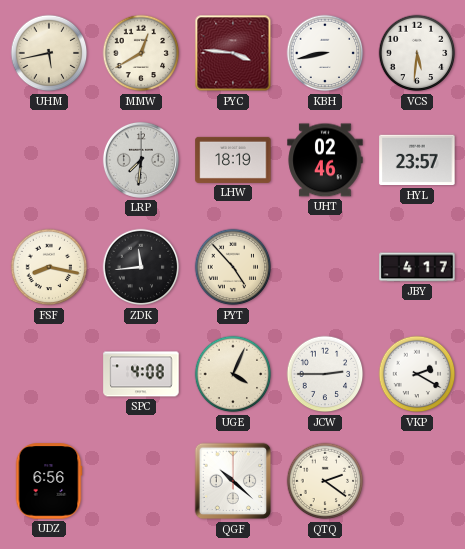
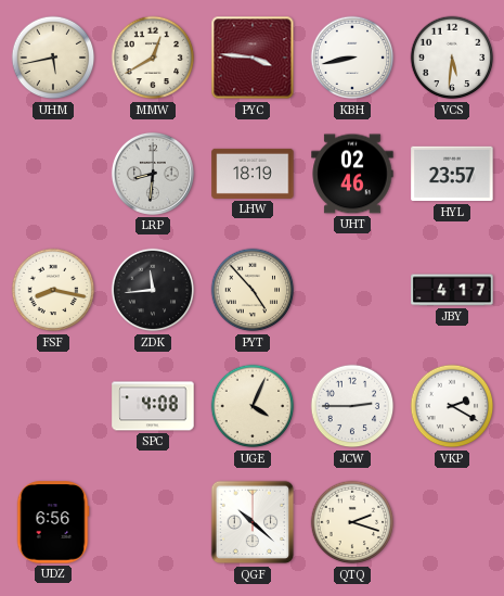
LRP: 7:31 -> 8:31
QTQ: 2:21 -> 2:18
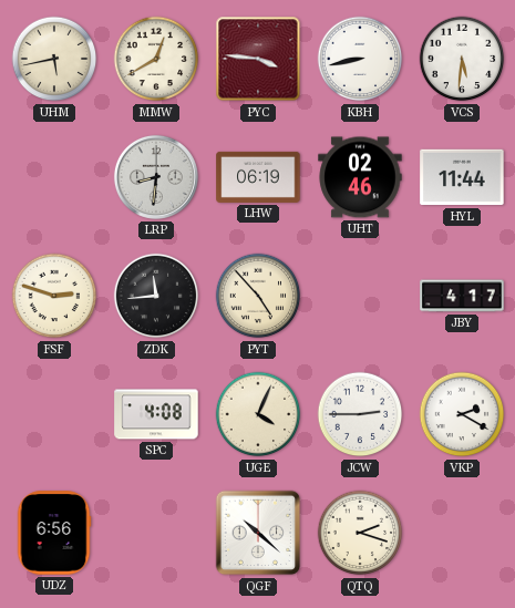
LHW: 18:19 -> 06:19
HYL: 23:57 -> 11:44
FSF: 8:17 -> 2:48
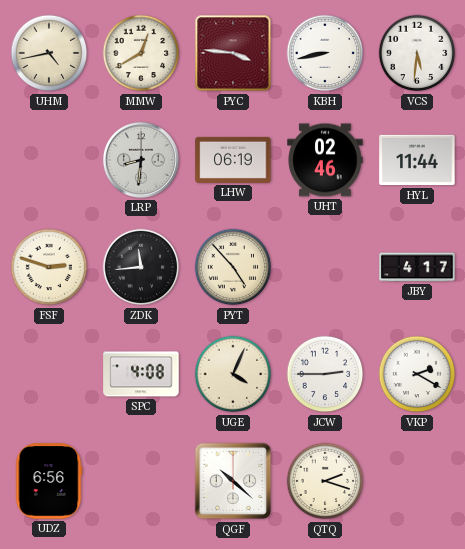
UHM: 5:43 -> 4:43
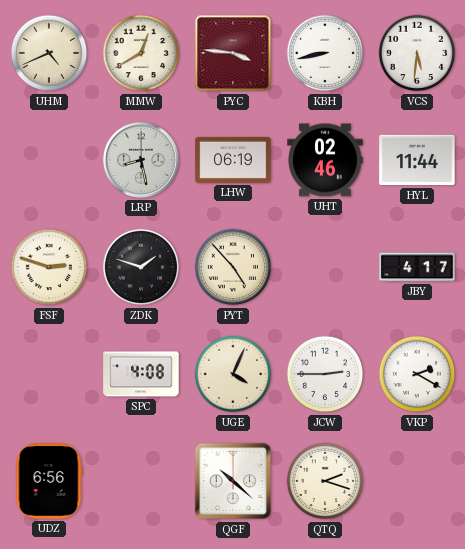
UHM: 4:43 -> 4:41
LRP: 8:31 -> 8:28
ZDK: 11:44 -> 1:48
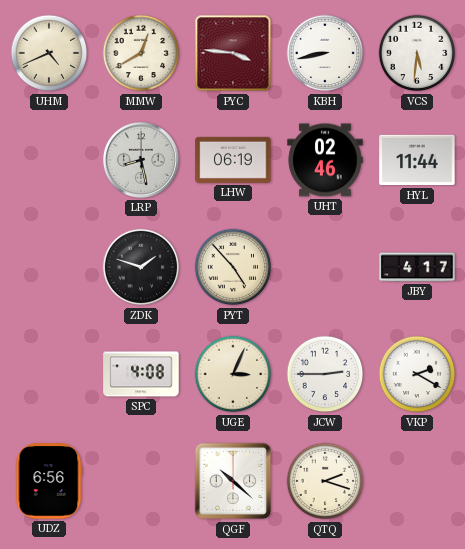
FSF: 2:48 -> none
UGE: 4:04 -> 3:04
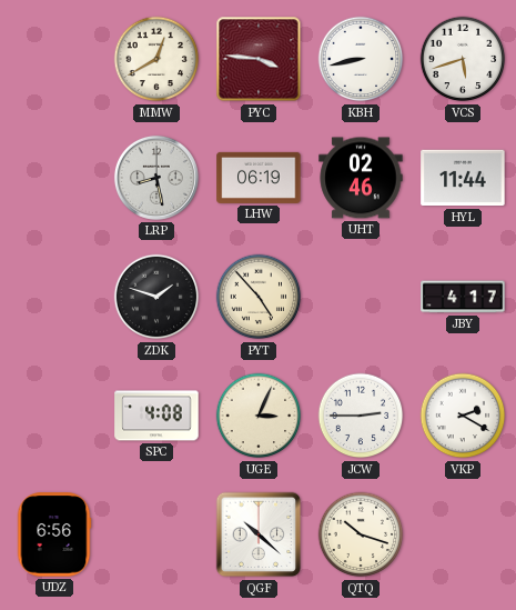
UHM: 4:41 -> none
VCS: 5:31 -> 5:42
QTQ: 2:18 -> 10:18
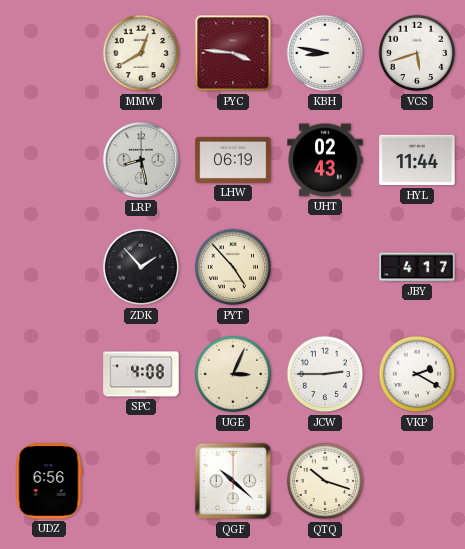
KBH: 8:43 -> 8:47
UHT: 02:46 -> 02:43
ZDK: 1:48 -> 1:53
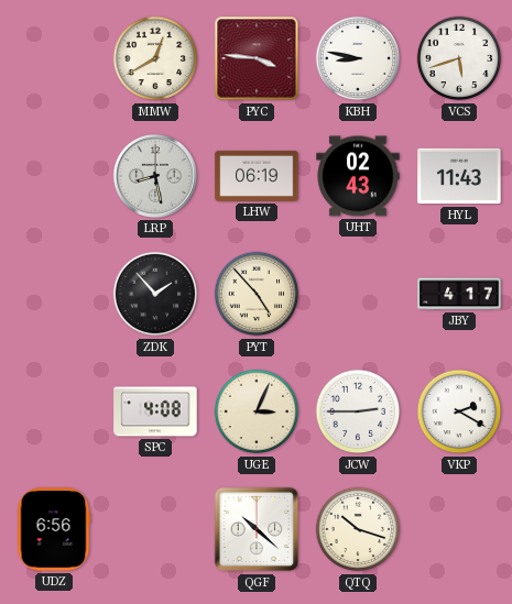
HYL: 11:44 -> 11:43
